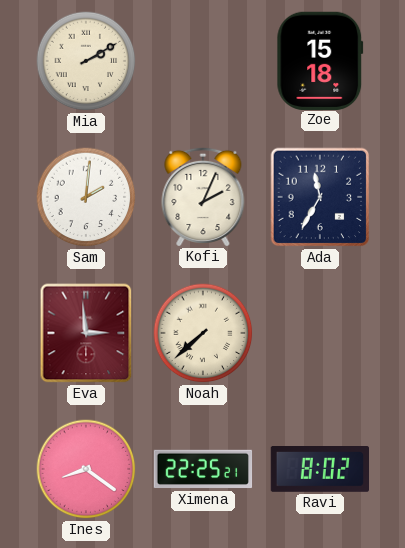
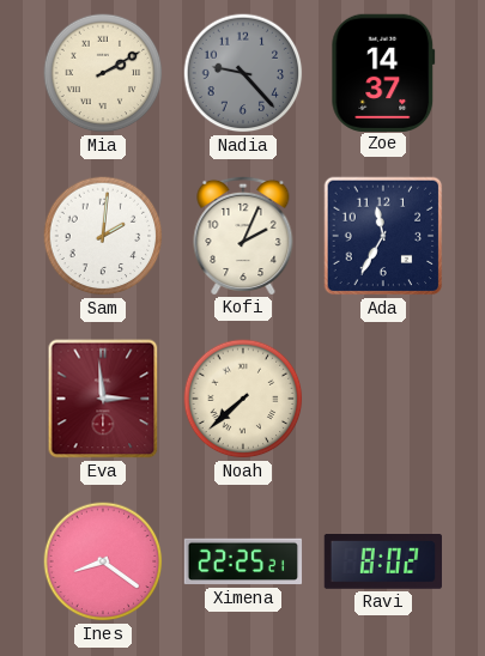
Nadia: none -> 9:23
Zoe: 15:18 -> 14:37
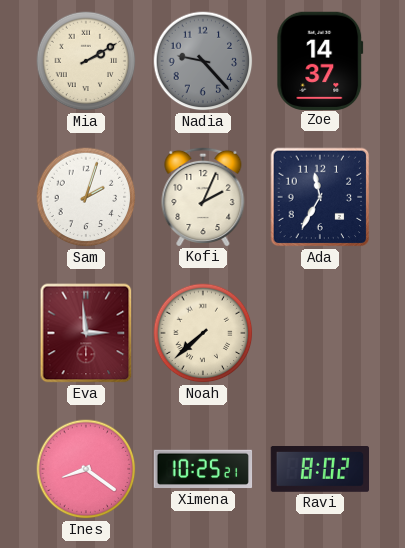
Sam: 2:01 -> 2:03
Ximena: 22:25 -> 10:25
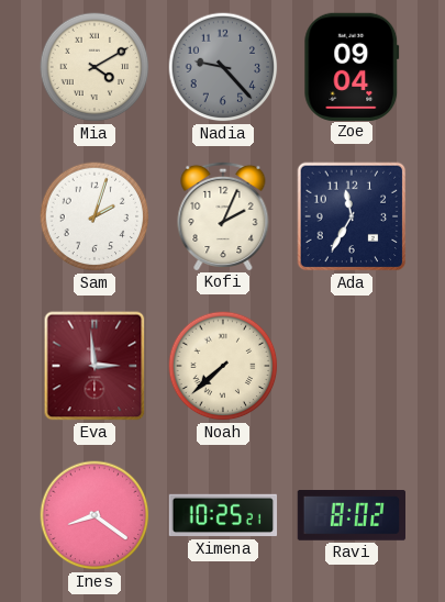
Mia: 2:10 -> 4:10
Zoe: 14:37 -> 09:04
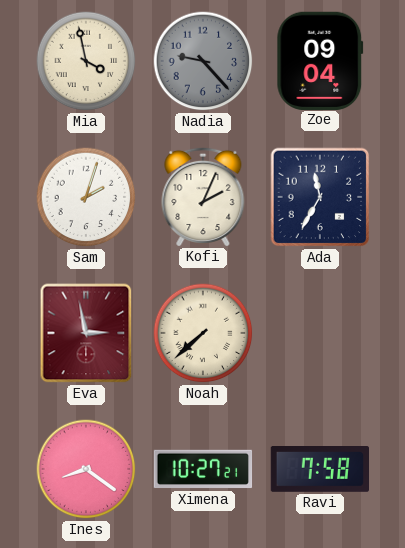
Mia: 4:10 -> 3:58
Eva: 2:59 -> 2:58
Ximena: 10:25 -> 10:27
Ravi: 8:02 -> 7:58
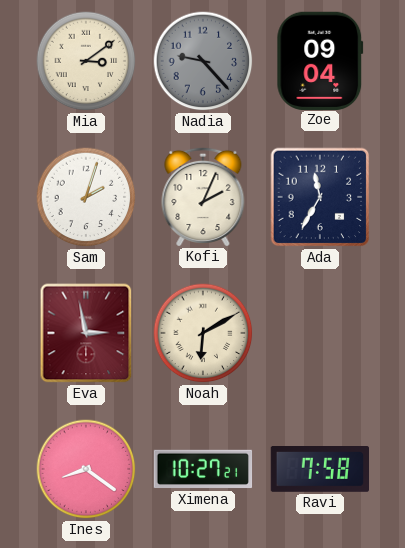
Mia: 3:58 -> 3:09
Noah: 7:38 -> 6:10
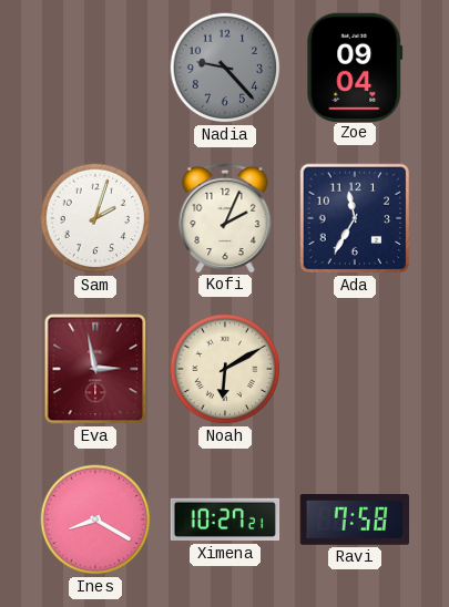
Mia: 3:09 -> none
Ines: 8:21 -> 8:20
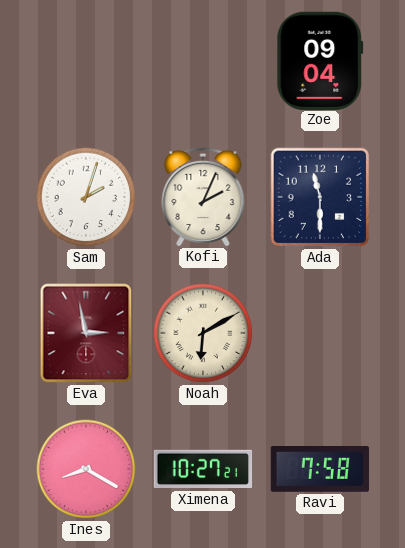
Nadia: 9:23 -> none
Ada: 11:35 -> 11:30
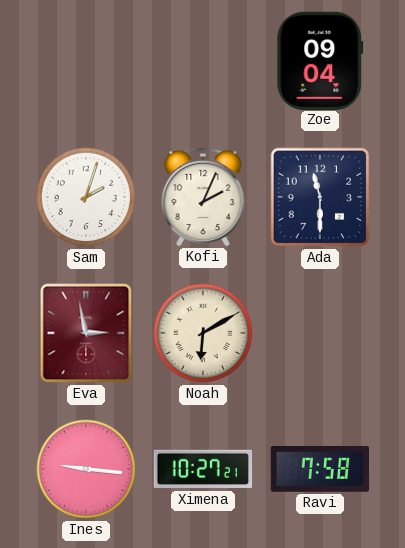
Ines: 8:20 -> 9:16
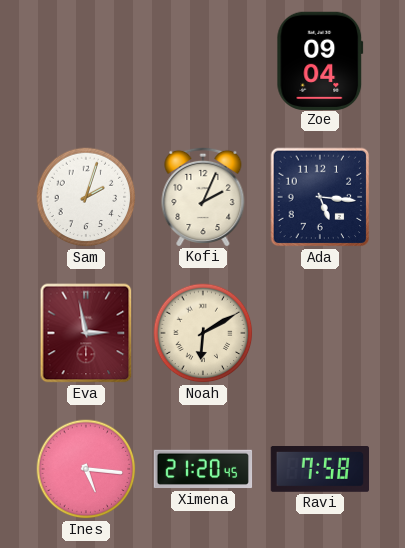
Ada: 11:30 -> 5:16
Ines: 9:16 -> 5:16
Ximena: 10:27 -> 21:20
